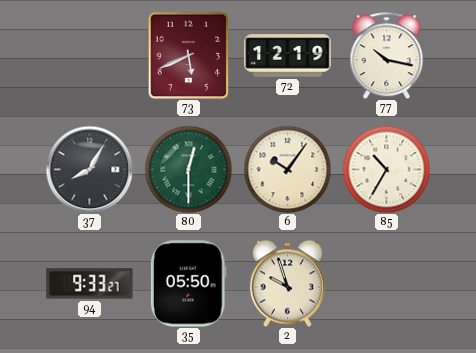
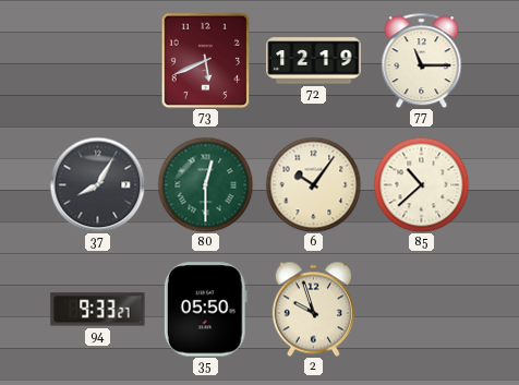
77: 10:17 -> 11:15
85: 10:35 -> 10:38
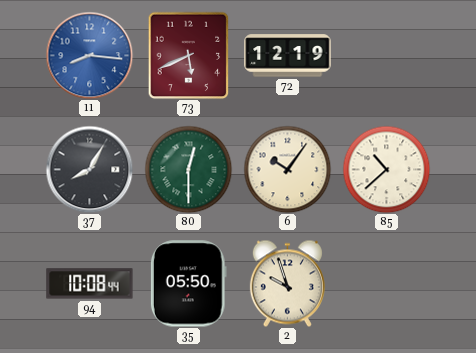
11: none -> 8:16
77: 11:15 -> none
94: 9:33 -> 10:08
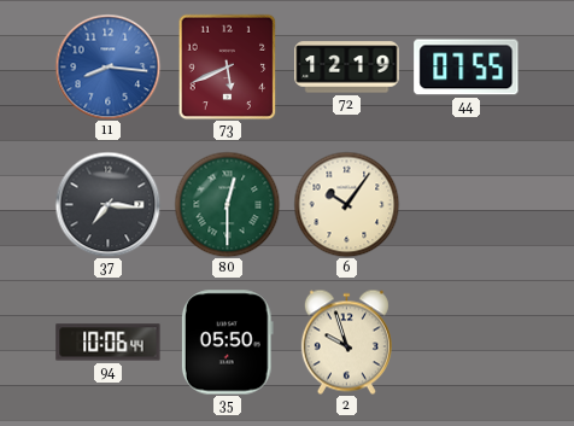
44: none -> 07:55
37: 8:05 -> 7:16
85: 10:38 -> none
94: 10:08 -> 10:06
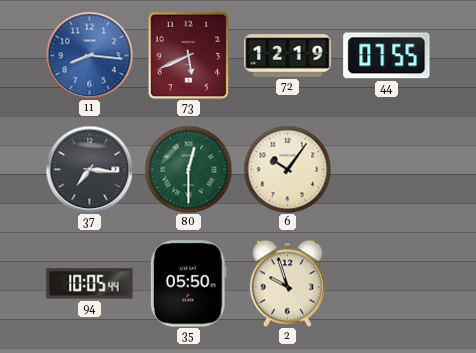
94: 10:06 -> 10:05
